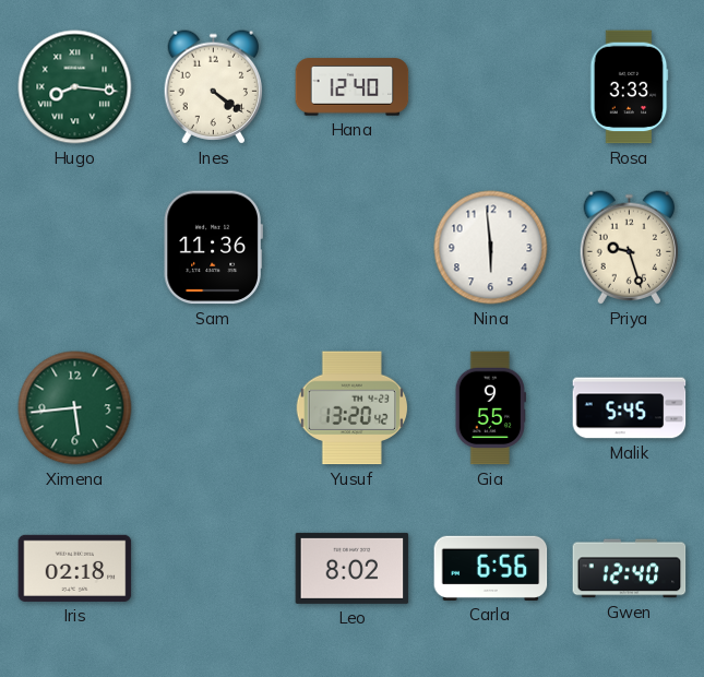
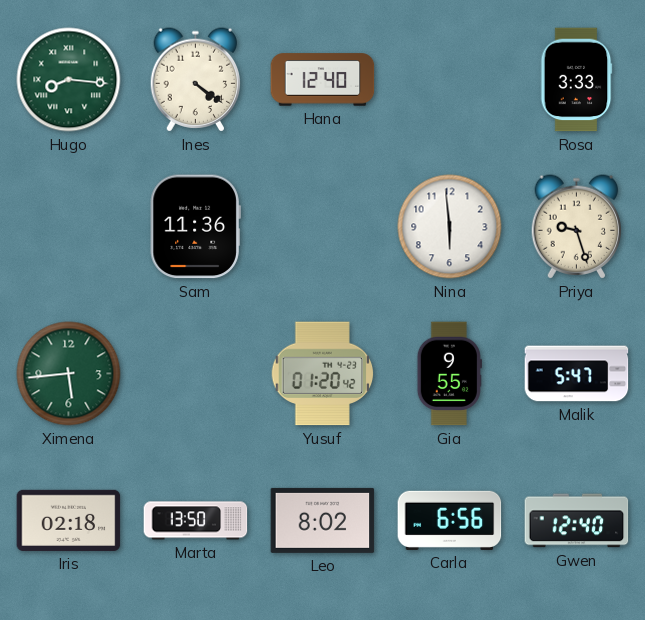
Yusuf: 13:20 -> 01:20
Malik: 5:45 -> 5:47
Marta: none -> 13:50
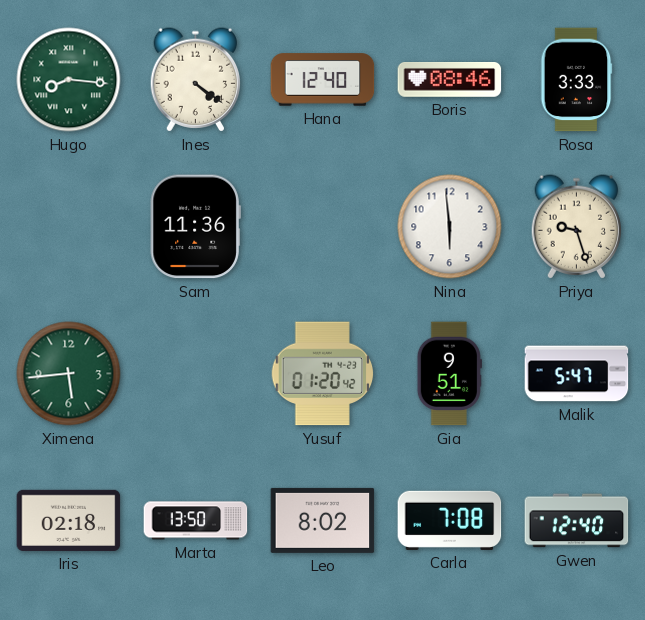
Boris: none -> 08:46
Gia: 9:55 -> 9:51
Carla: 6:56 -> 7:08
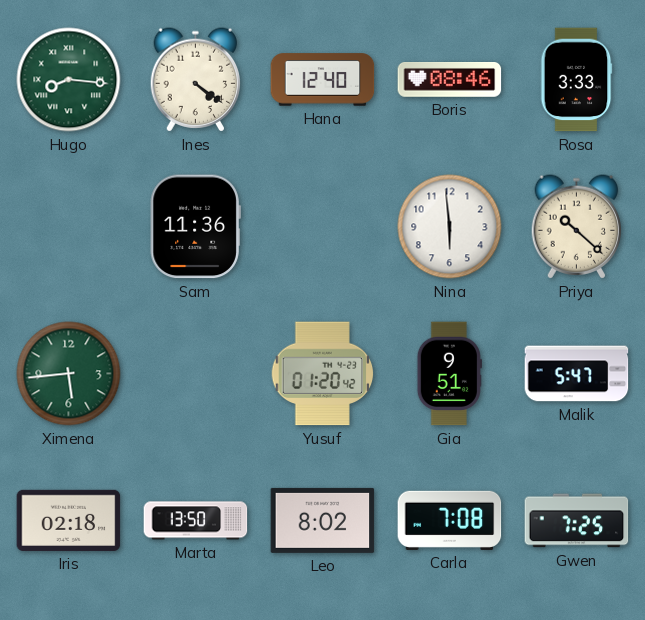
Priya: 9:27 -> 10:22
Gwen: 12:40 -> 7:25
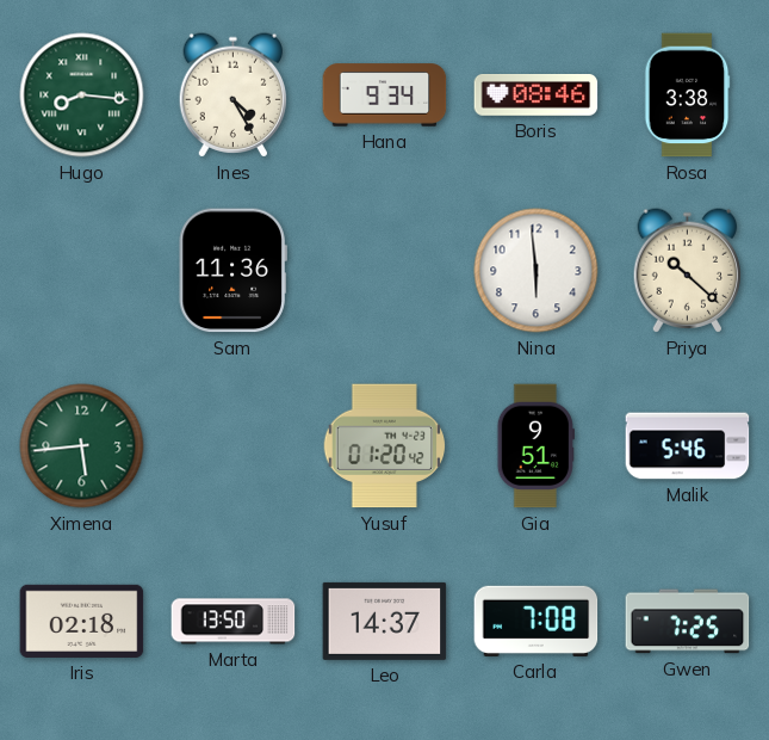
Ines: 4:21 -> 4:25
Hana: 12:40 -> 9:34
Rosa: 3:33 -> 3:38
Malik: 5:47 -> 5:46
Leo: 8:02 -> 14:37
